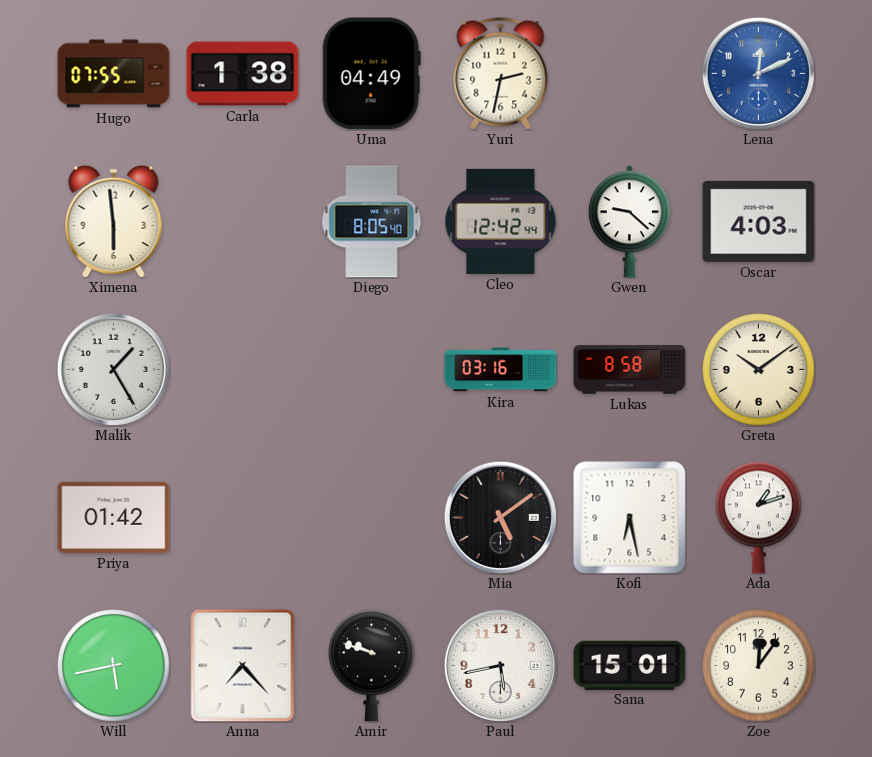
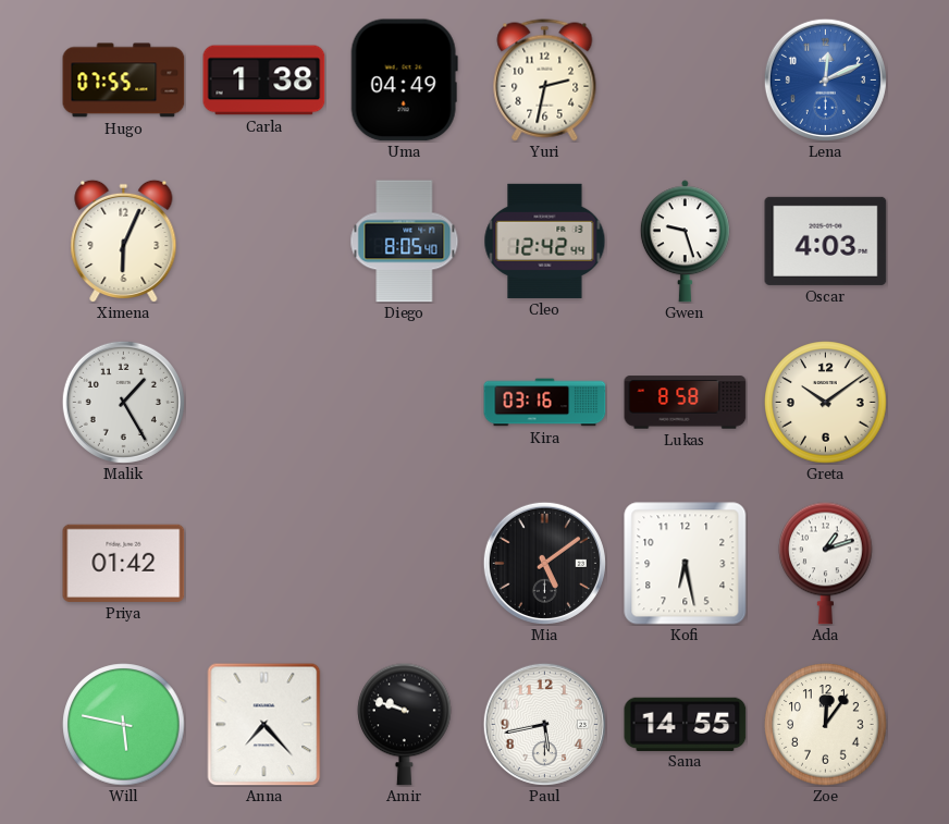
Ximena: 5:59 -> 6:04
Gwen: 9:22 -> 9:27
Will: 5:43 -> 5:47
Sana: 15:01 -> 14:55
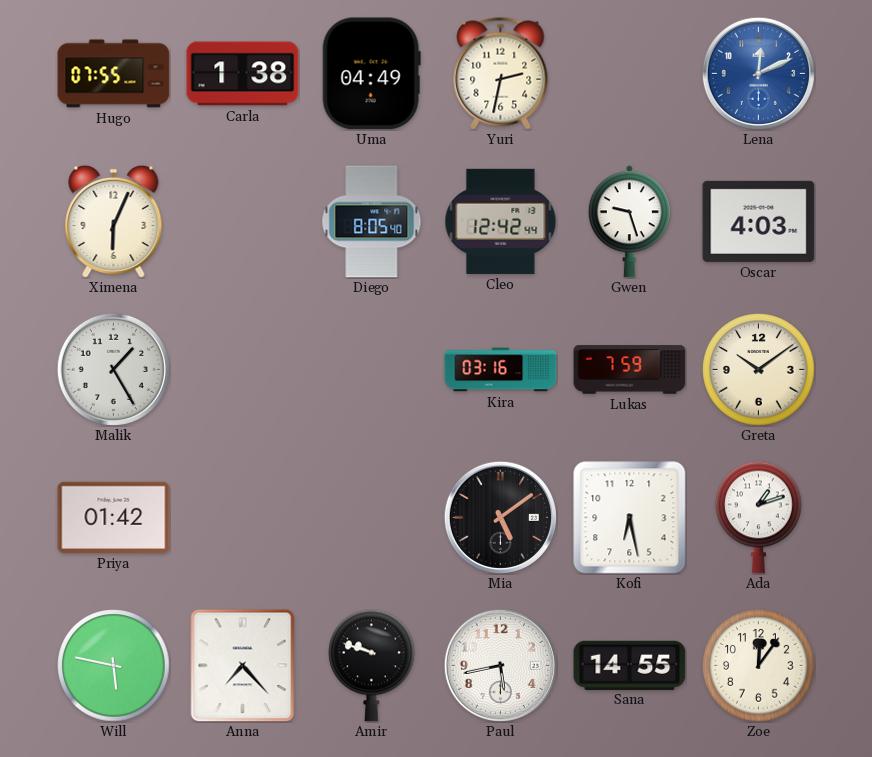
Lukas: 8:58 -> 7:59
